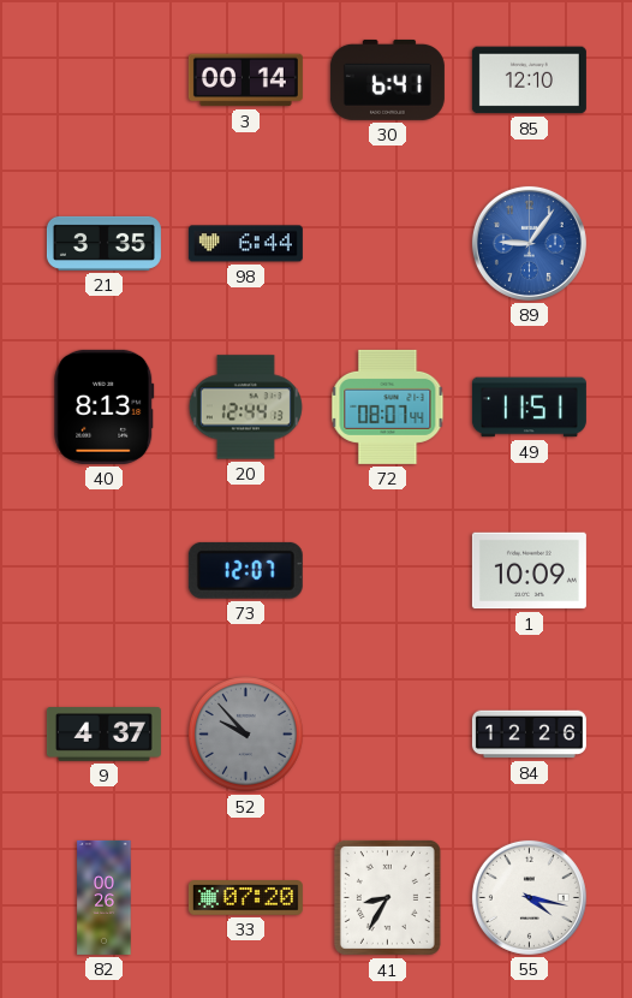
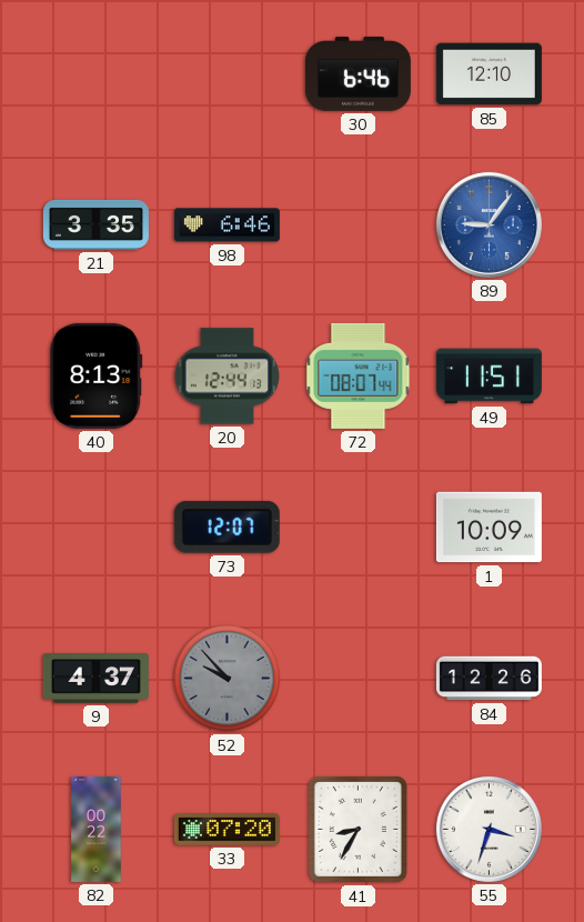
3: 00:14 -> none
30: 6:41 -> 6:46
98: 6:44 -> 6:46
82: 00:26 -> 00:22
55: 4:17 -> 3:33
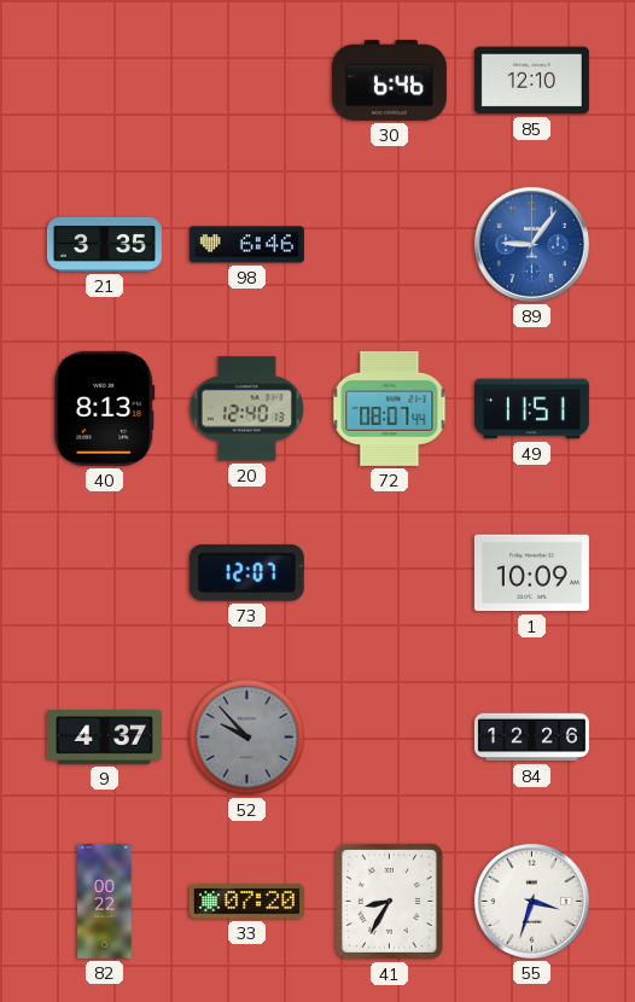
20: 12:44 -> 12:40
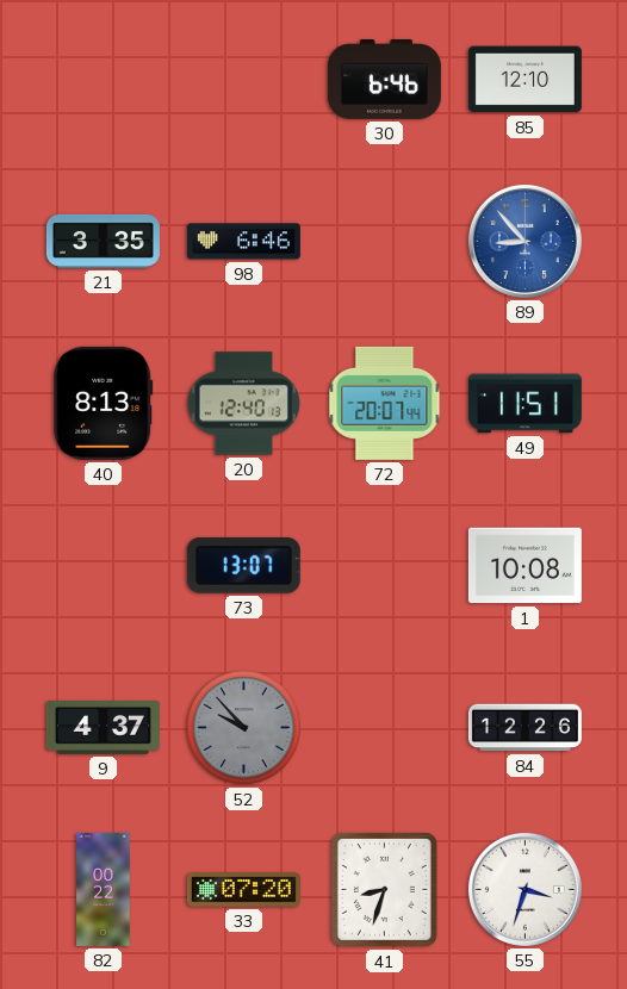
89: 9:06 -> 8:53
72: 08:07 -> 20:07
73: 12:07 -> 13:07
1: 10:09 -> 10:08
41: 8:35 -> 8:33
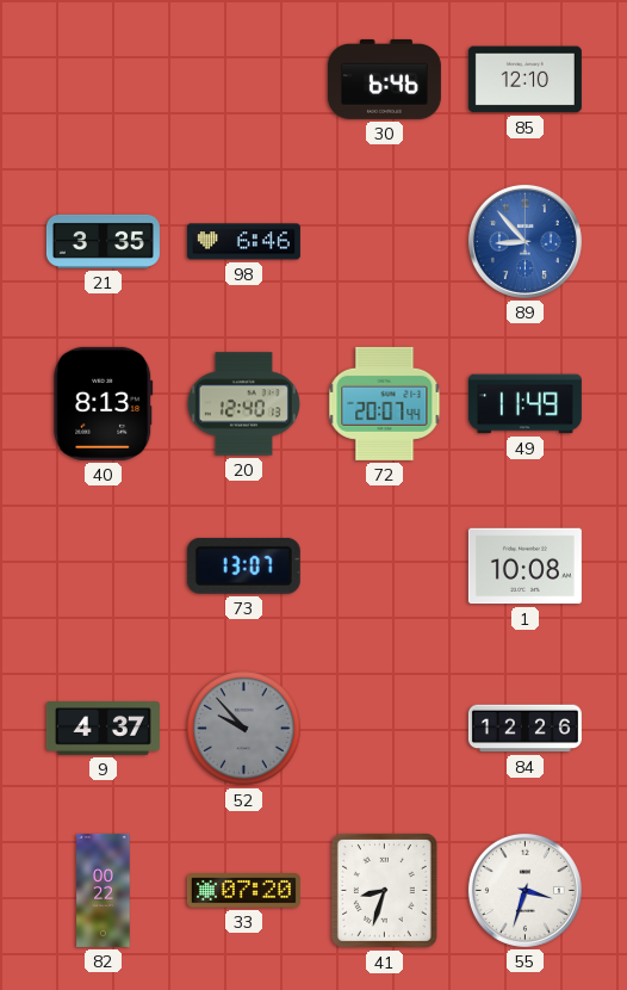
49: 11:51 -> 11:49
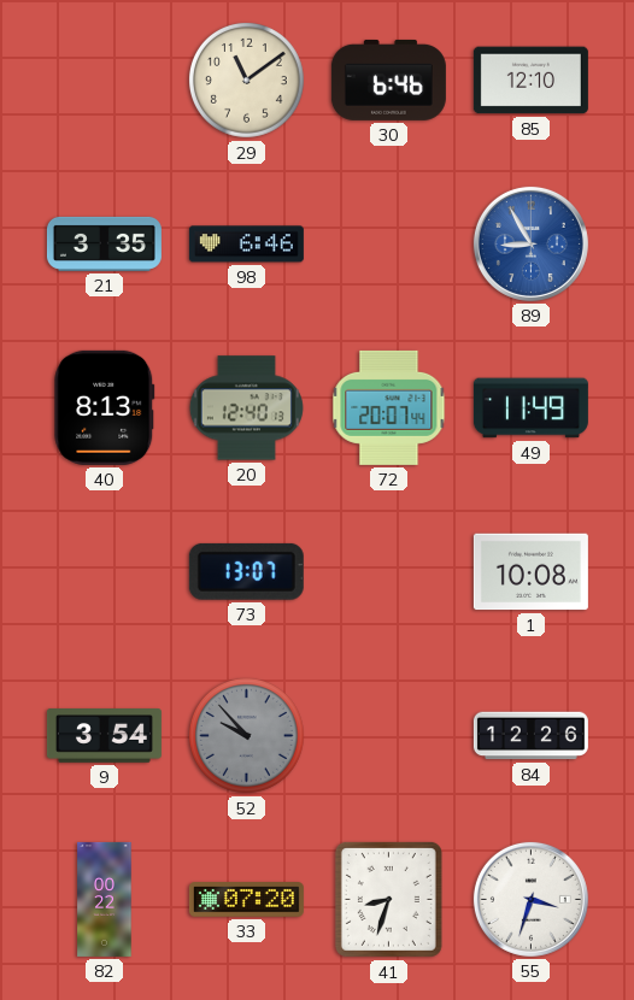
29: none -> 11:09
89: 8:53 -> 8:55
9: 4:37 -> 3:54
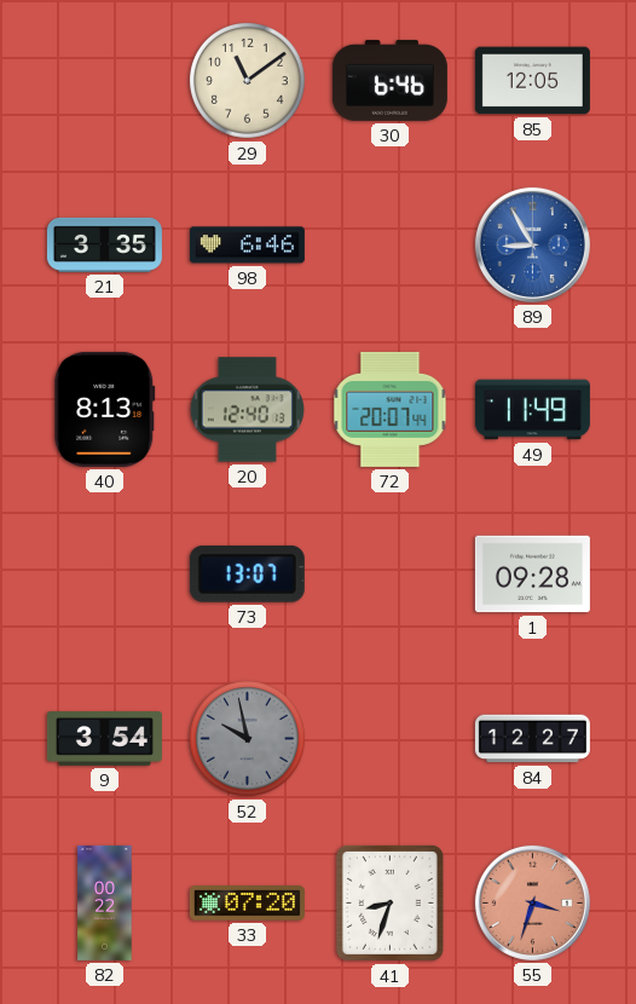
85: 12:10 -> 12:05
1: 10:08 -> 09:28
52: 9:53 -> 9:58
84: 12:26 -> 12:27
55 dial: white -> salmon
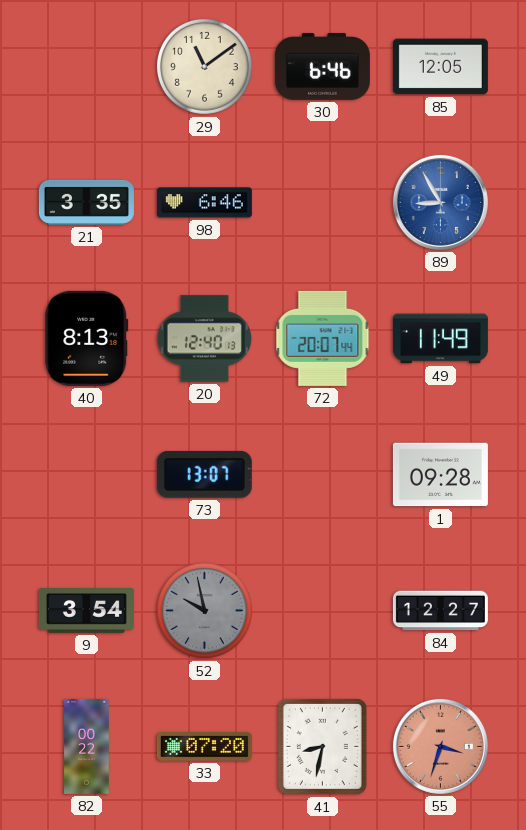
41: 8:33 -> 8:32
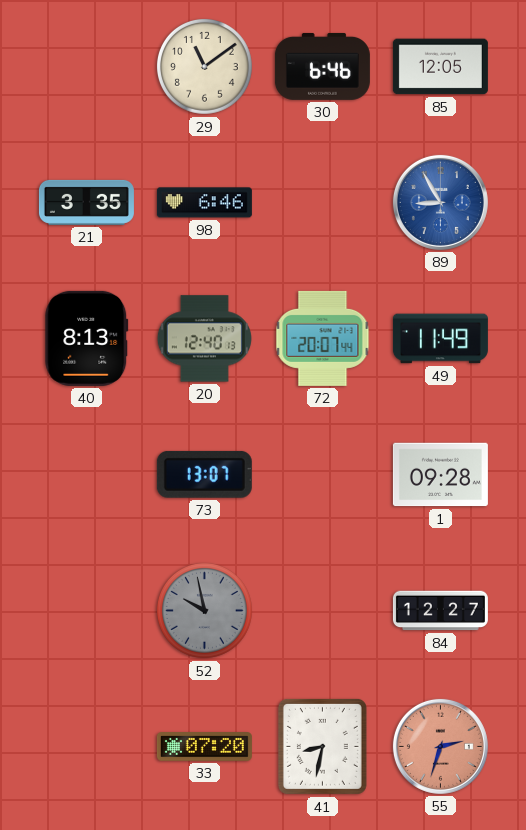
9: 3:54 -> none
82: 00:22 -> none
55: 3:33 -> 2:33
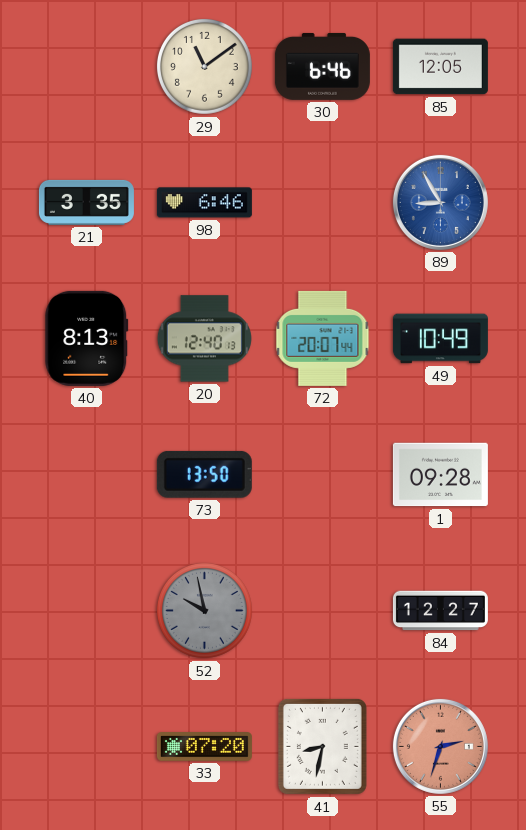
49: 11:49 -> 10:49
73: 13:07 -> 13:50
